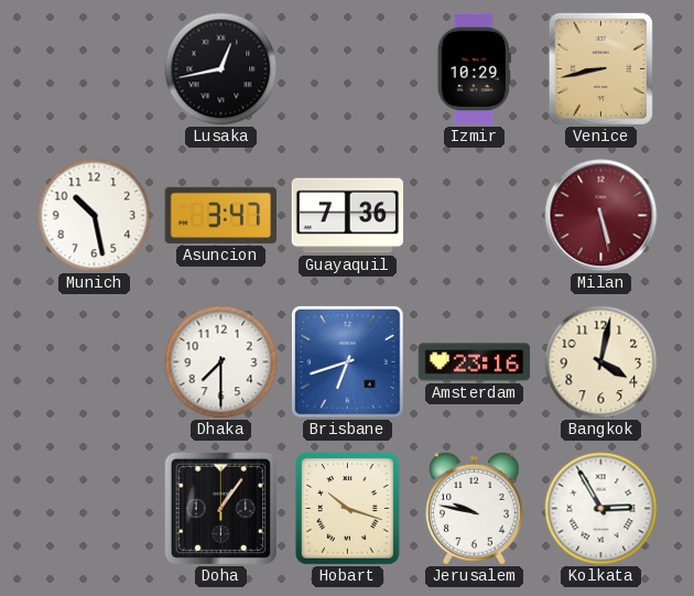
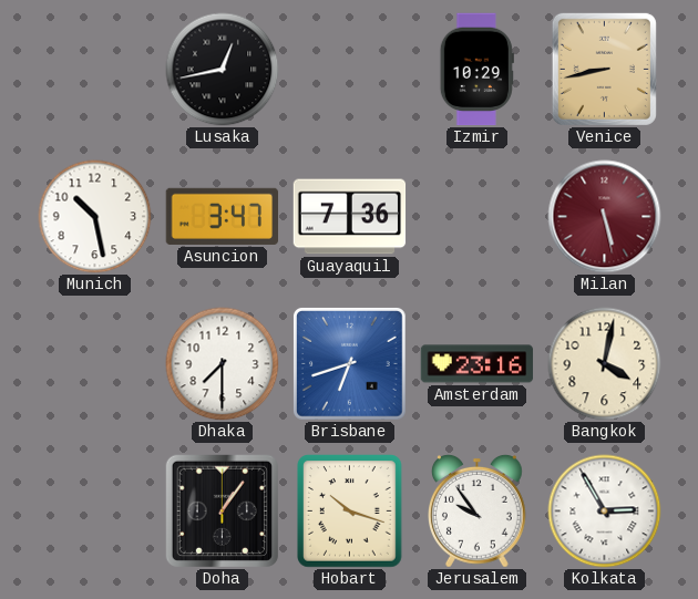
Jerusalem: 9:47 -> 9:54
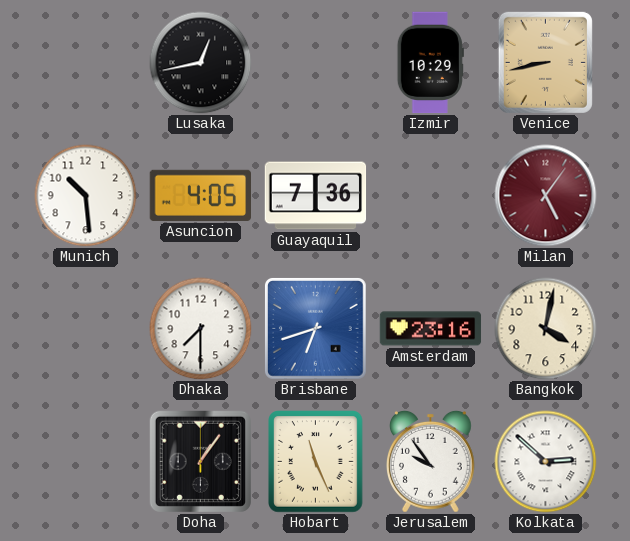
Munich: 10:28 -> 10:29
Asuncion: 3:47 -> 4:05
Milan: 5:28 -> 5:06
Hobart: 10:18 -> 11:26
Kolkata: 2:55 -> 2:52
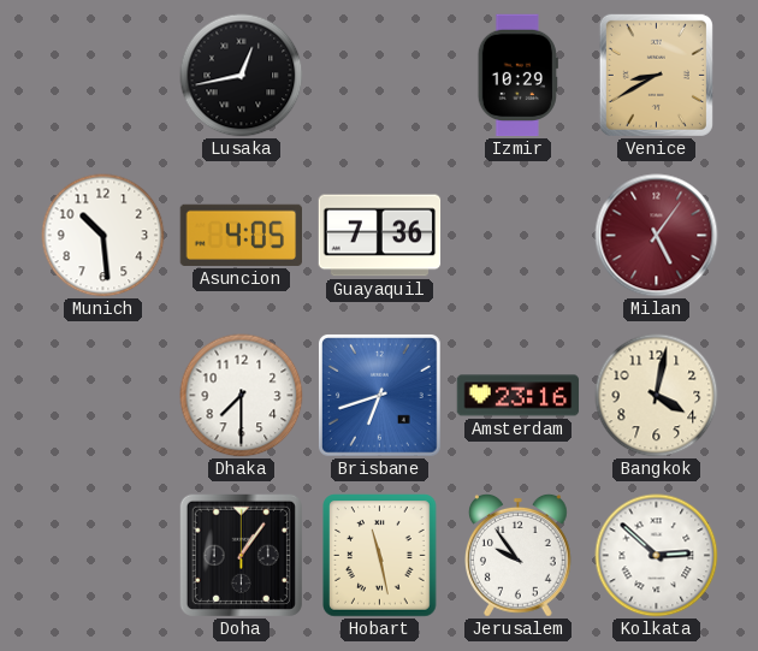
Venice: 8:43 -> 8:40
Hobart: 11:26 -> 11:28
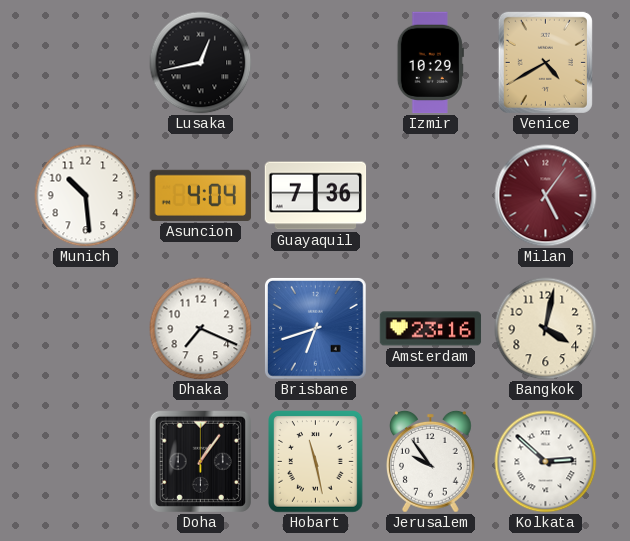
Venice: 8:40 -> 4:40
Asuncion: 4:05 -> 4:04
Dhaka: 7:30 -> 7:19
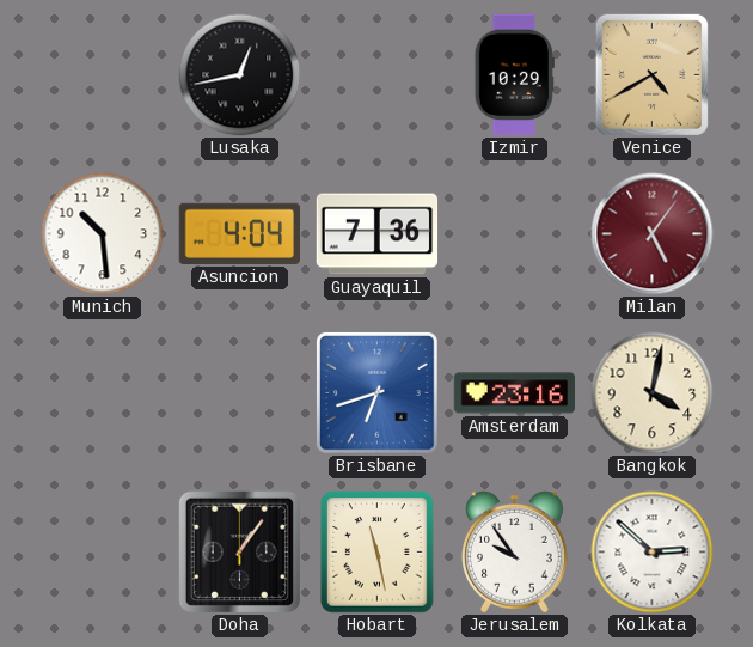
Dhaka: 7:19 -> none
